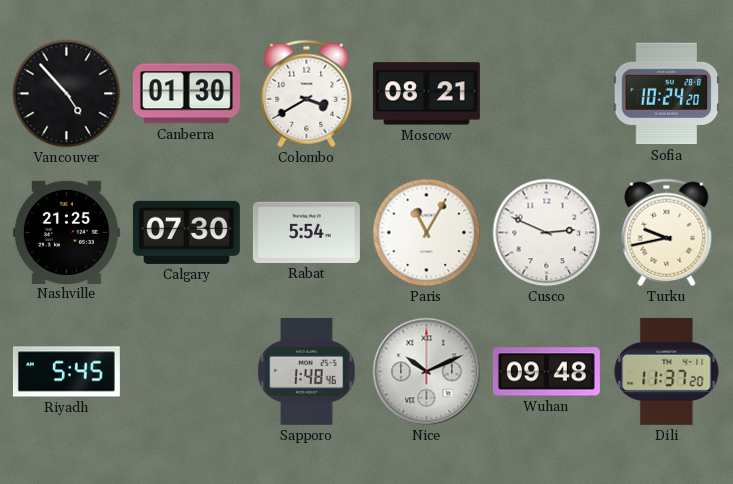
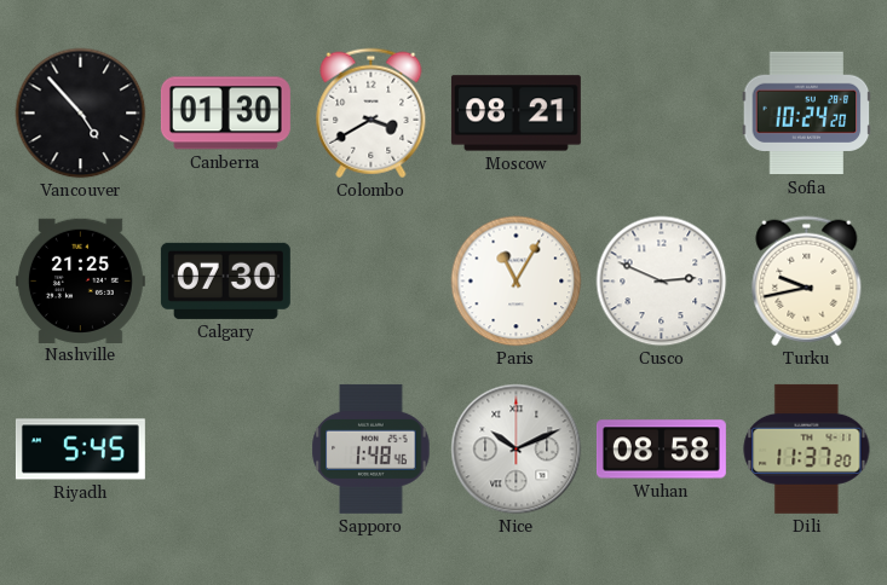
Rabat: 5:54 -> none
Wuhan: 09:48 -> 08:58
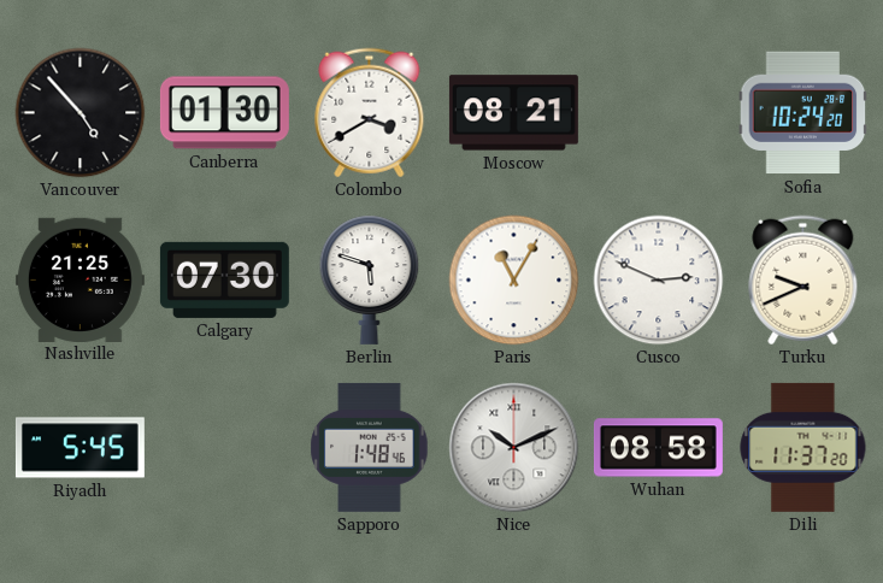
Berlin: none -> 5:48
Turku: 9:43 -> 9:41
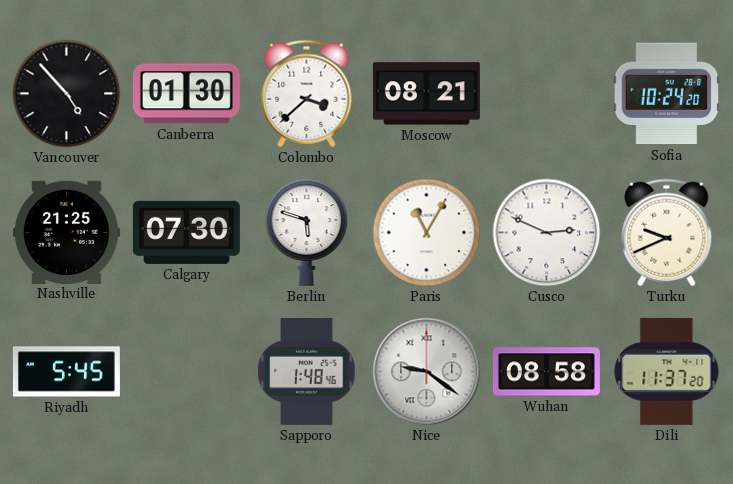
Colombo: 3:40 -> 3:38
Nice: 10:11 -> 9:21
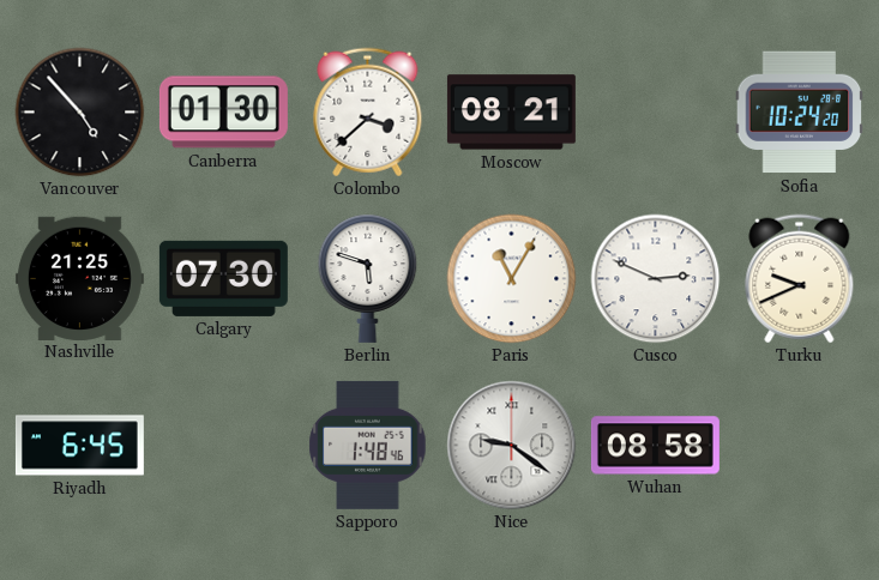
Riyadh: 5:45 -> 6:45
Dili: 11:37 -> none
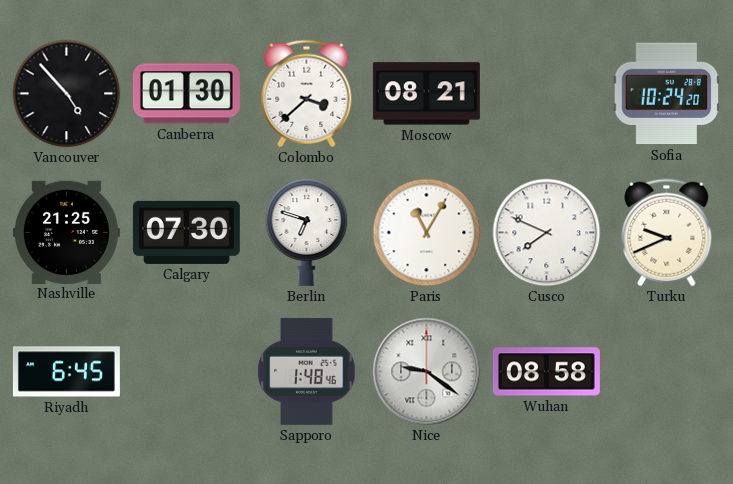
Berlin: 5:48 -> 6:48
Cusco: 2:49 -> 7:49
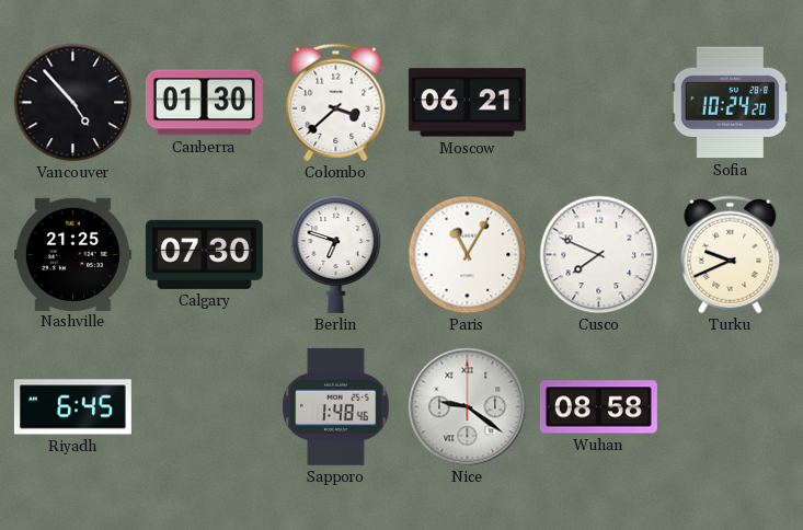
Moscow: 08:21 -> 06:21
